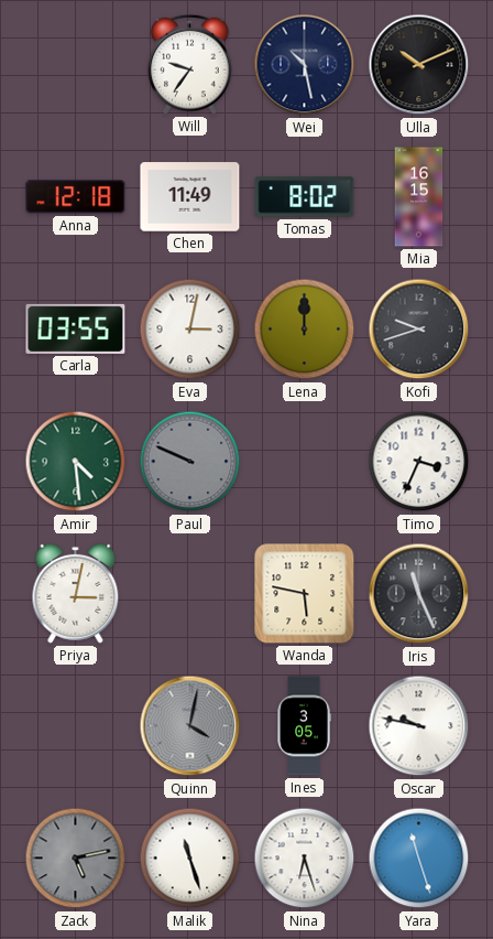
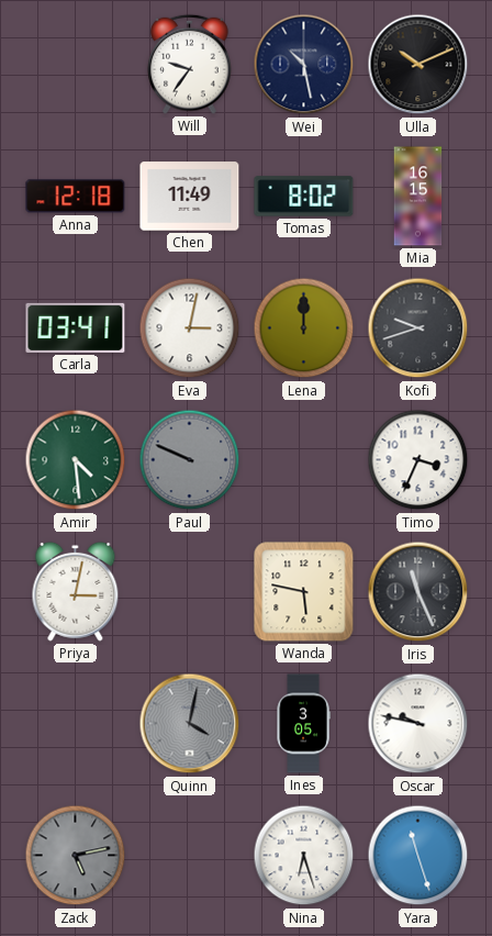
Carla: 03:55 -> 03:41
Malik: 11:27 -> none
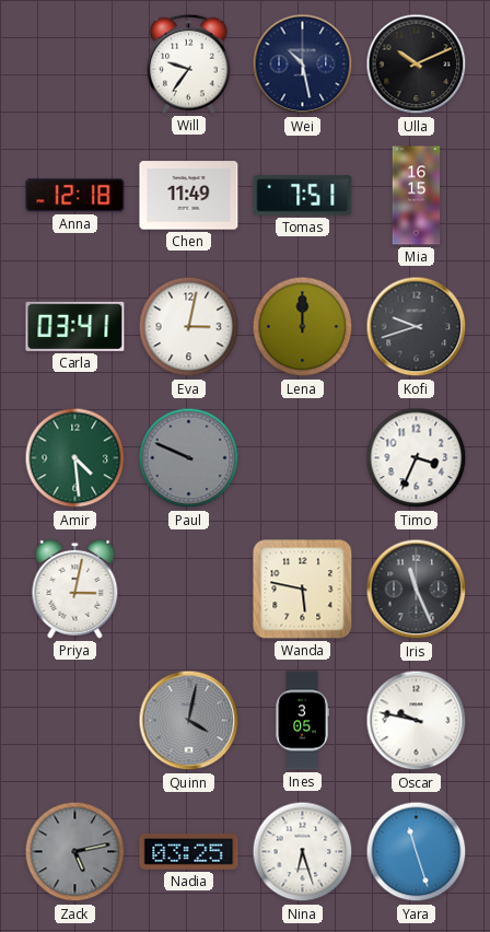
Tomas: 8:02 -> 7:51
Nadia: none -> 03:25
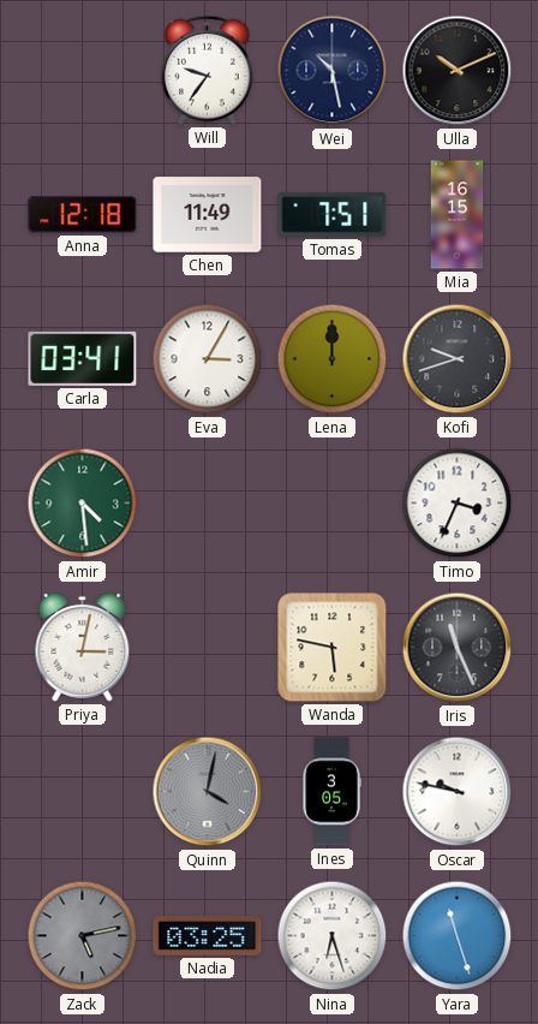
Eva: 3:02 -> 3:05
Paul: 9:49 -> none
